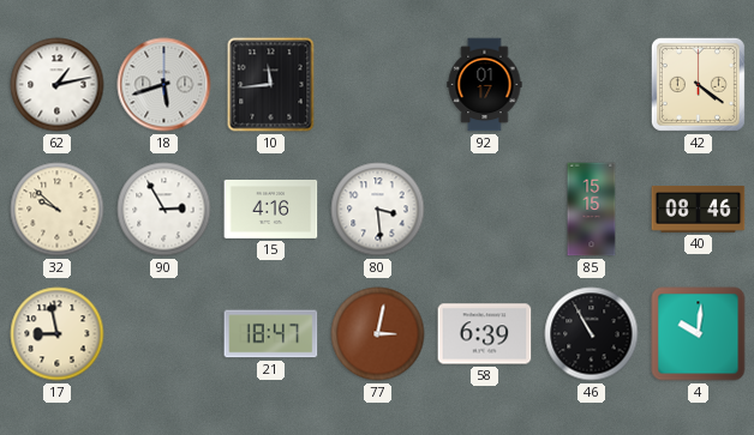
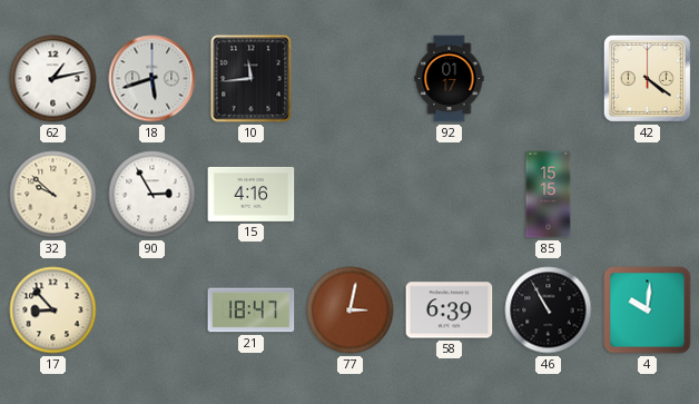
80: 3:29 -> none
40: 08:46 -> none
17: 8:58 -> 8:53
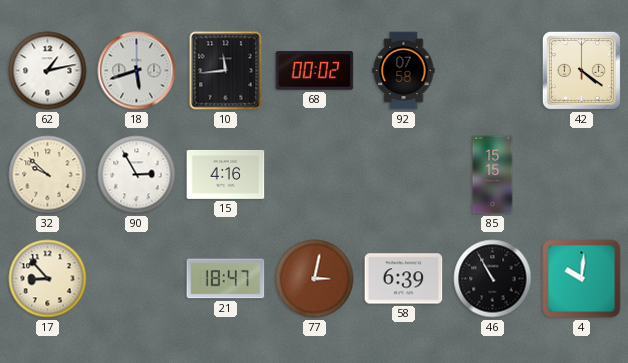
68: none -> 00:02
92: 01:17 -> 07:58
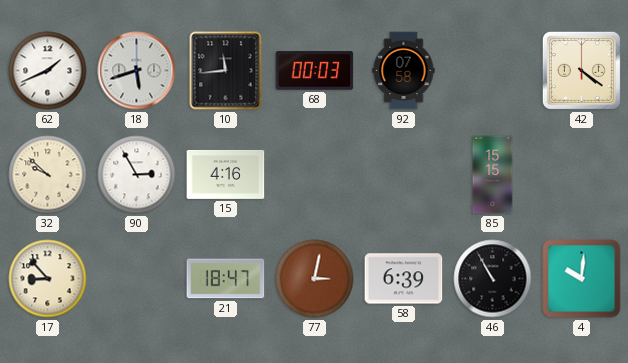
62: 1:13 -> 1:41
68: 00:02 -> 00:03
